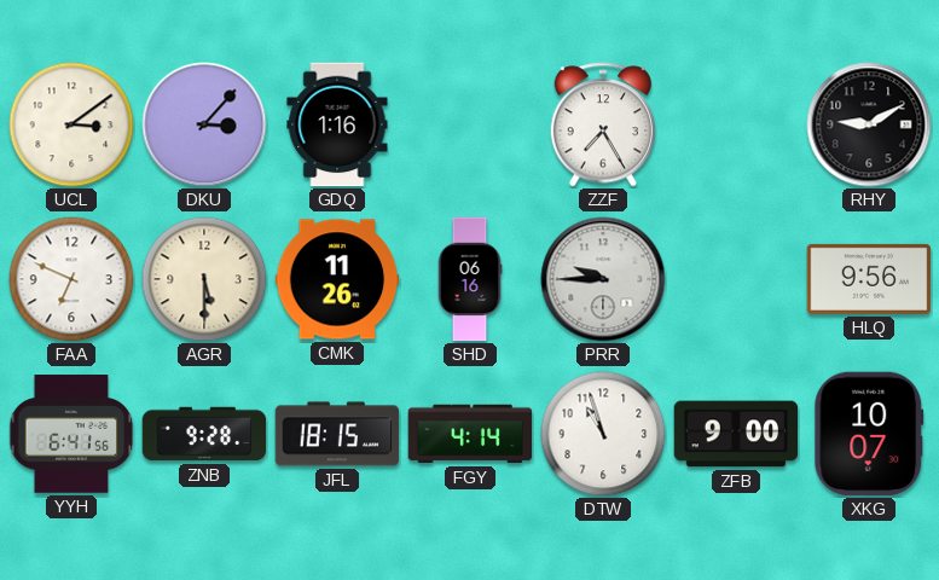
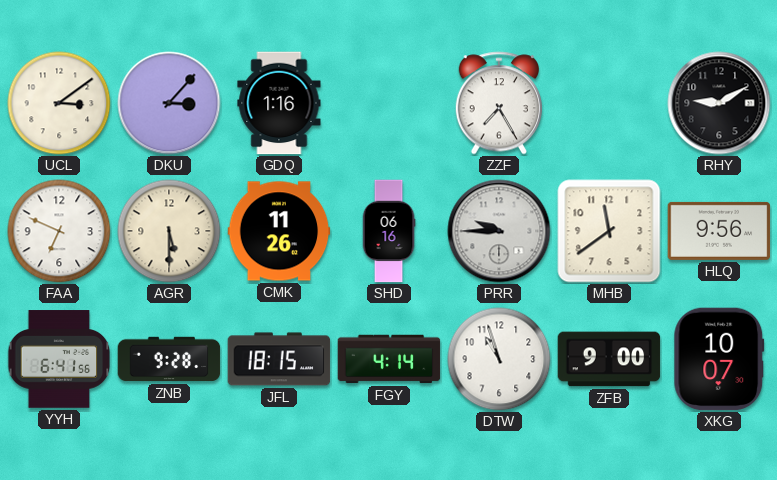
MHB: none -> 11:39
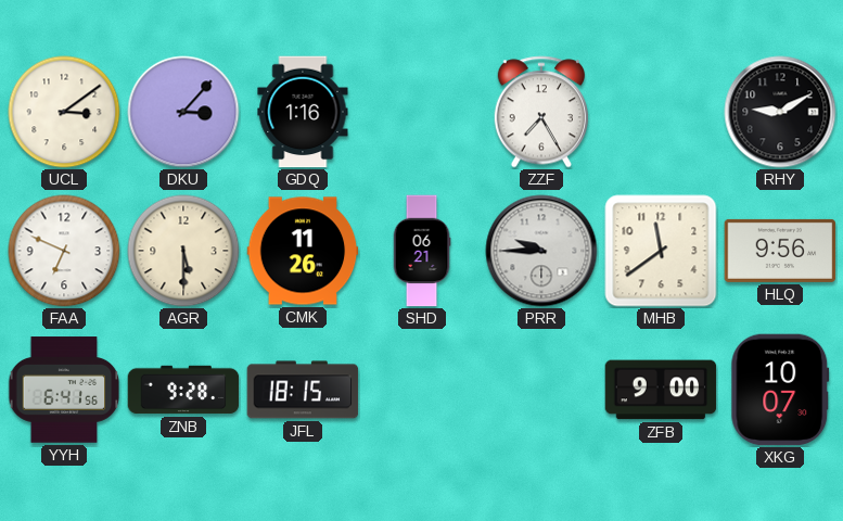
SHD: 06:16 -> 06:21
FGY: 4:14 -> none
DTW: 10:57 -> none
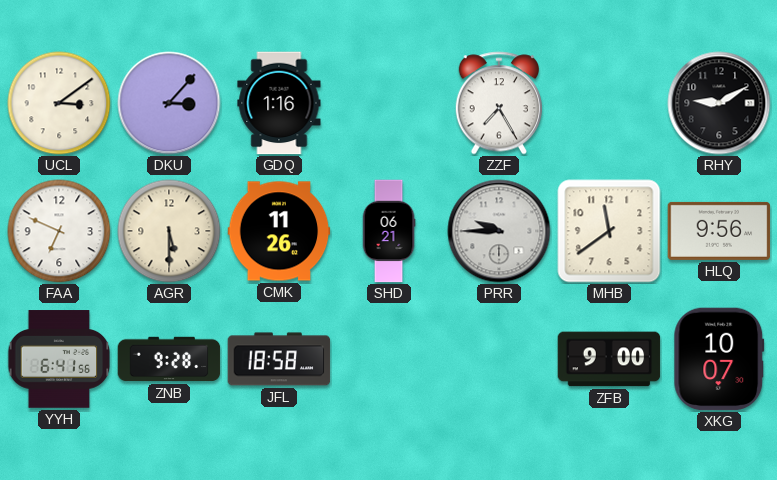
JFL: 18:15 -> 18:58
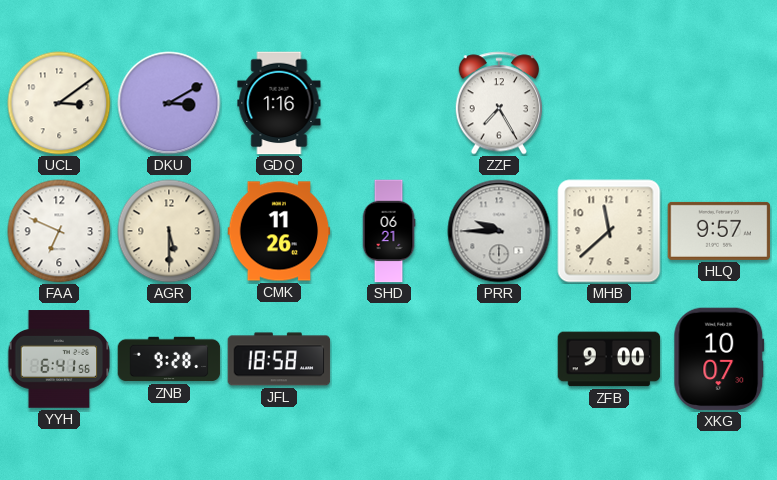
DKU: 3:07 -> 3:10
RHY: 9:10 -> none
MHB: 11:39 -> 11:38
HLQ: 9:56 -> 9:57
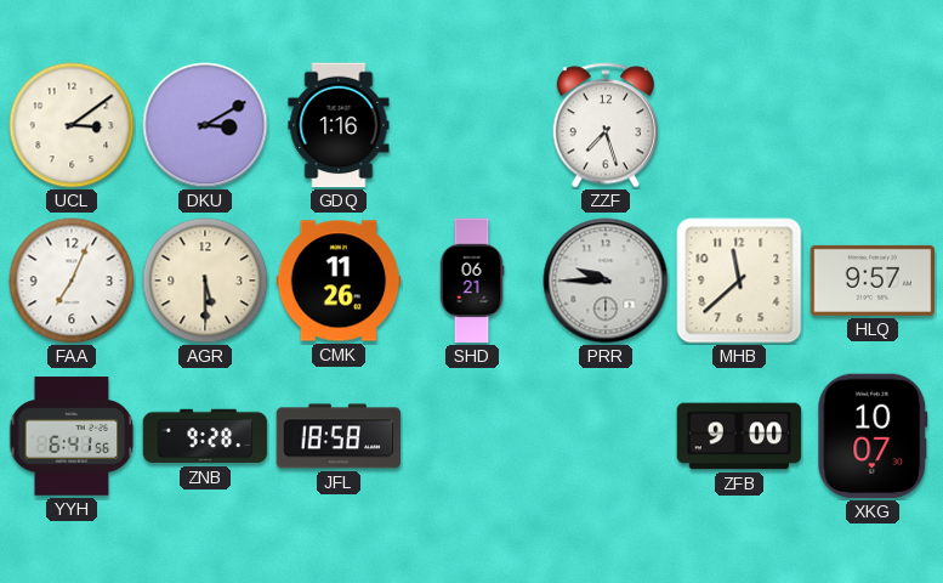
ZZF: 7:25 -> 7:27
FAA: 6:49 -> 7:04
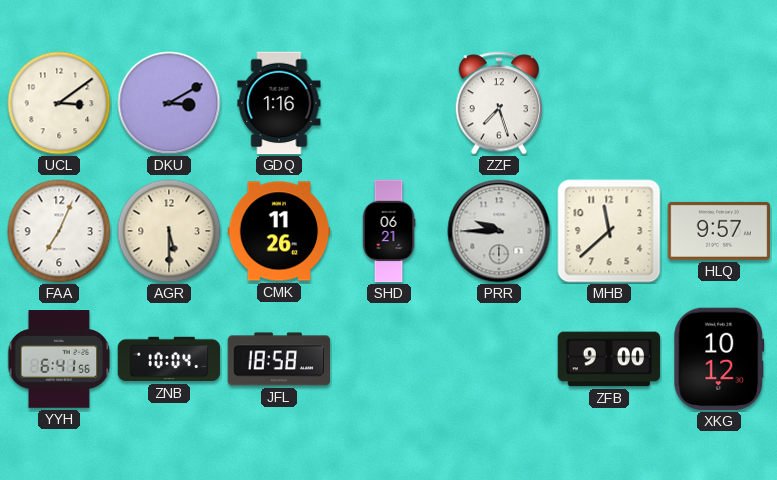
ZNB: 9:28 -> 10:04
XKG: 10:07 -> 10:12
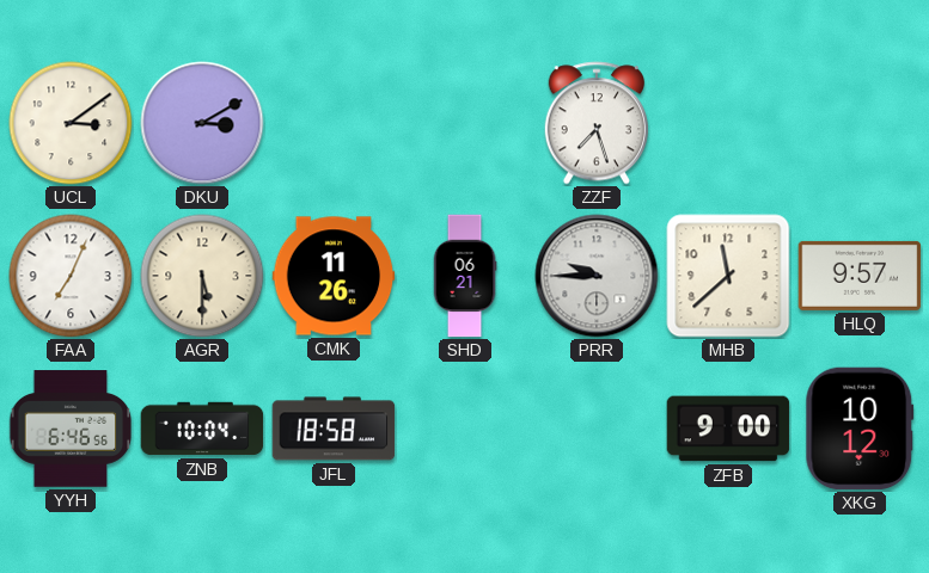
GDQ: 1:16 -> none
YYH: 6:41 -> 6:46
